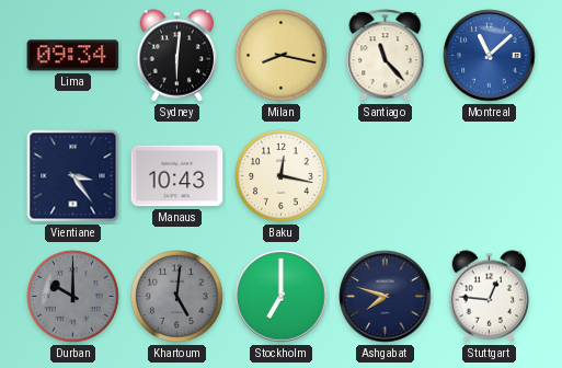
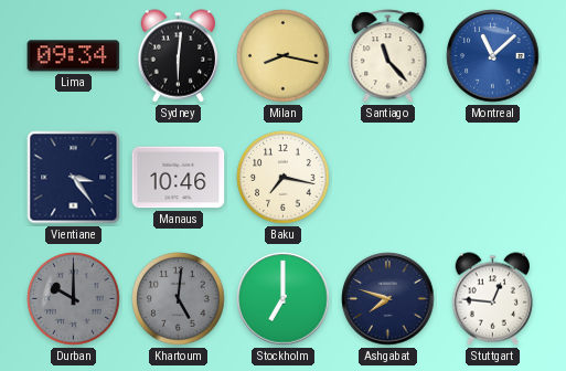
Manaus: 10:43 -> 10:46
Baku: 12:17 -> 7:17
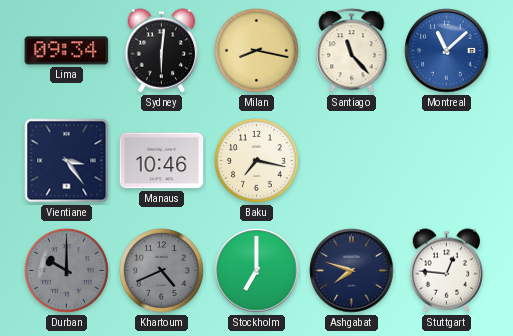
Khartoum: 5:01 -> 4:41
